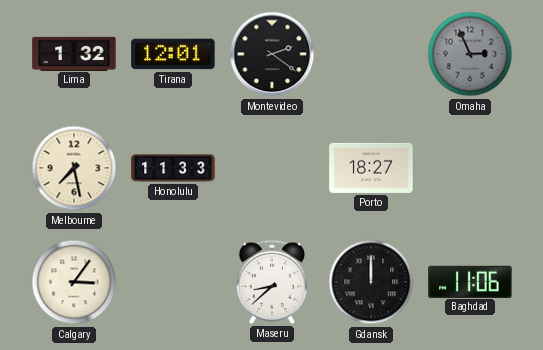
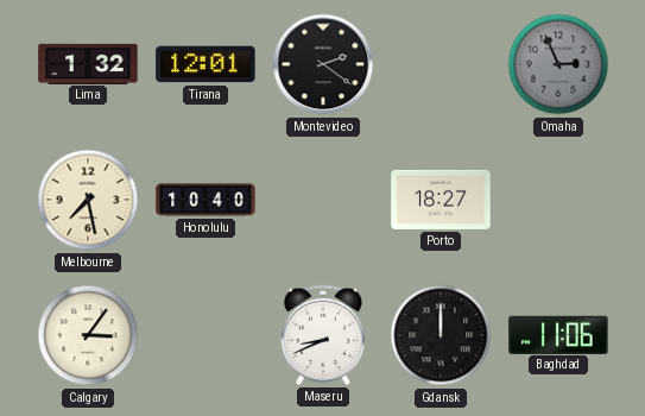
Honolulu: 11:33 -> 10:40
Maseru: 8:38 -> 8:41
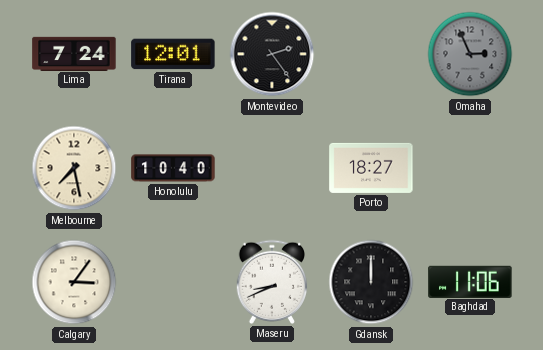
Lima: 1:32 -> 7:24
Montevideo: 2:21 -> 2:24
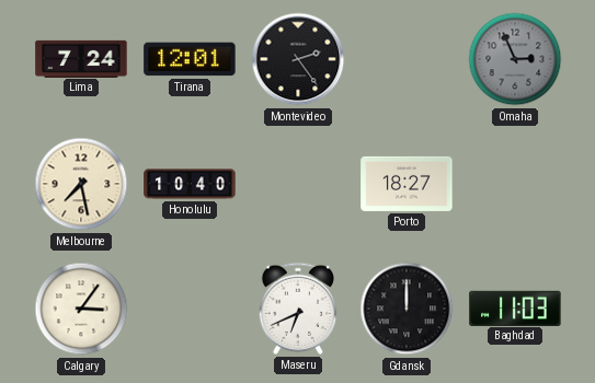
Maseru: 8:41 -> 6:41
Baghdad: 11:06 -> 11:03
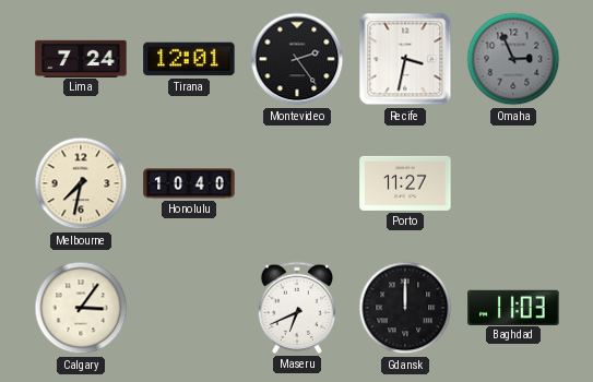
Recife: none -> 3:32
Melbourne: 7:28 -> 7:32
Porto: 18:27 -> 11:27
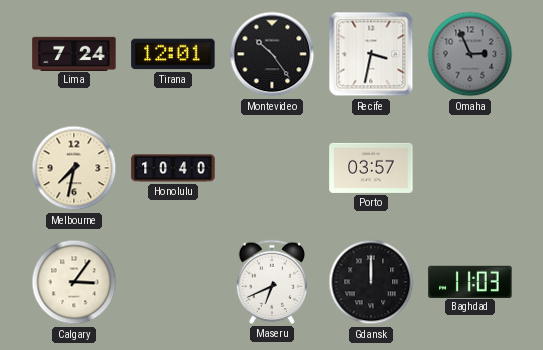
Montevideo: 2:24 -> 10:24
Porto: 11:27 -> 03:57
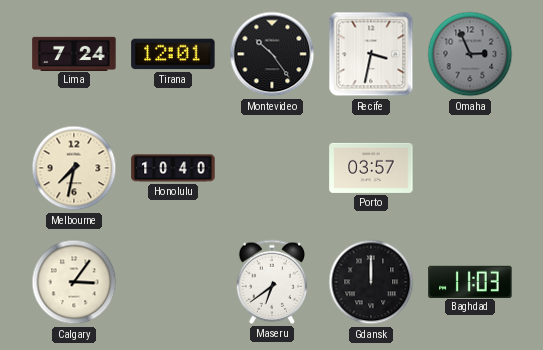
Maseru: 6:41 -> 6:39
